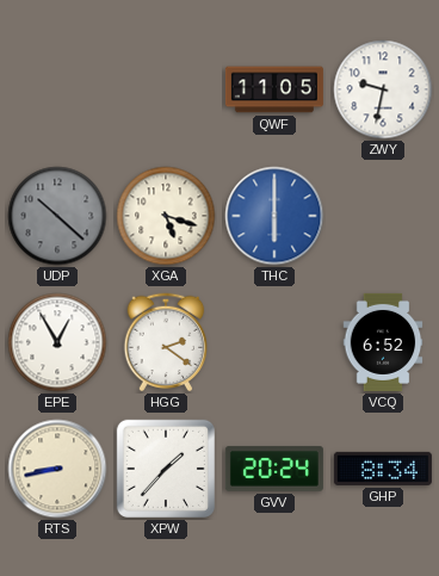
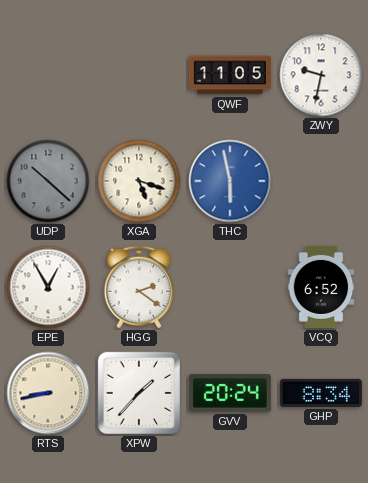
THC: 6:00 -> 5:58
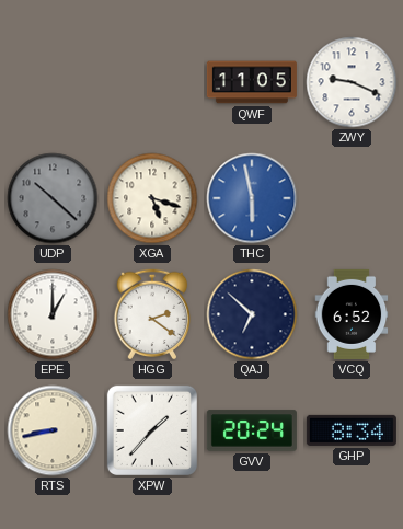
ZWY: 9:32 -> 9:19
EPE: 12:55 -> 1:00
QAJ: none -> 6:52
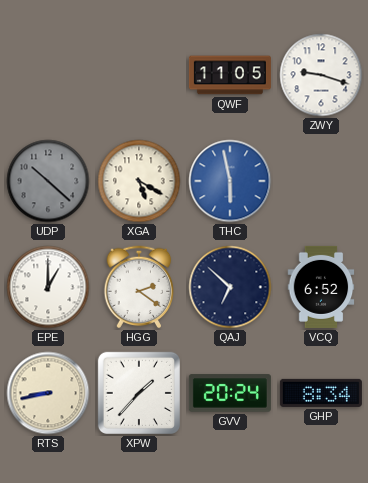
ZWY: 9:19 -> 9:18
XGA: 5:18 -> 5:20
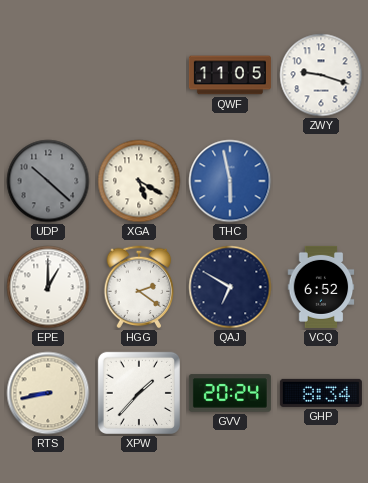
QAJ: 6:52 -> 6:50
